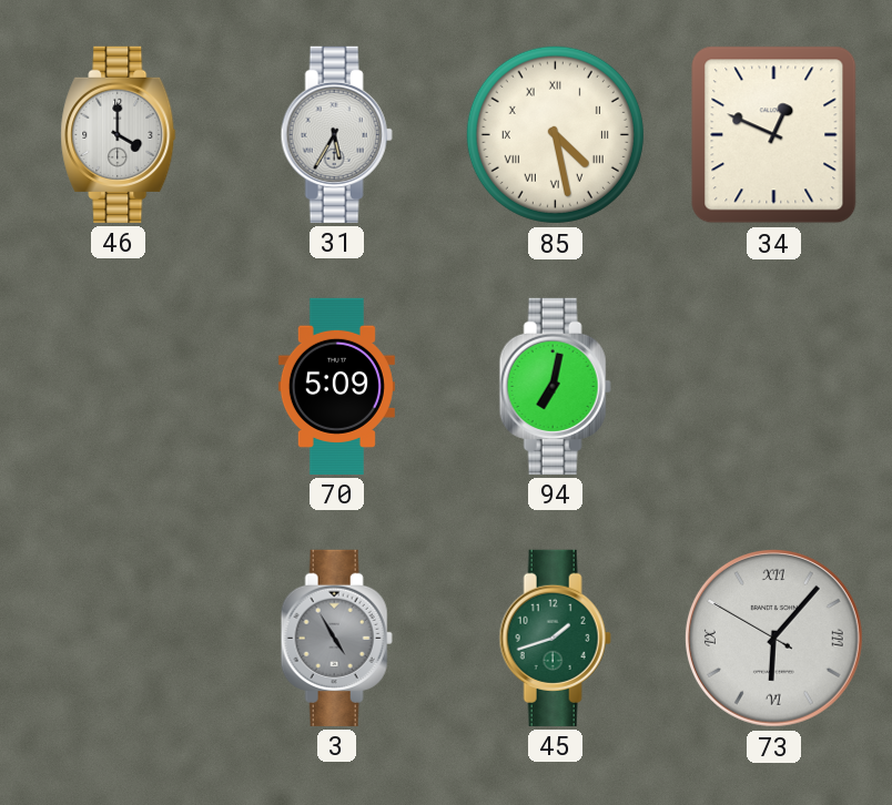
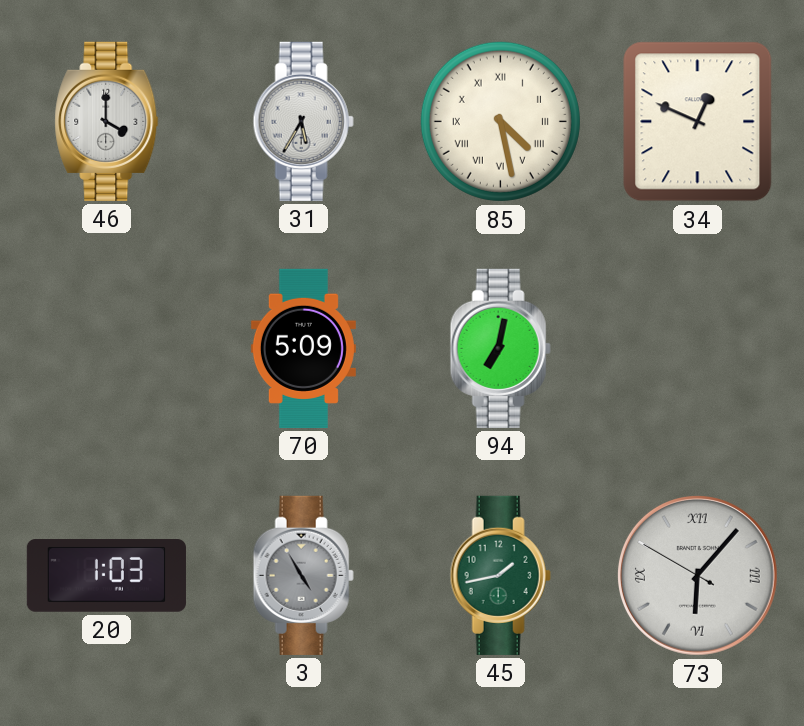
20: none -> 1:03
45: 1:42 -> 1:43
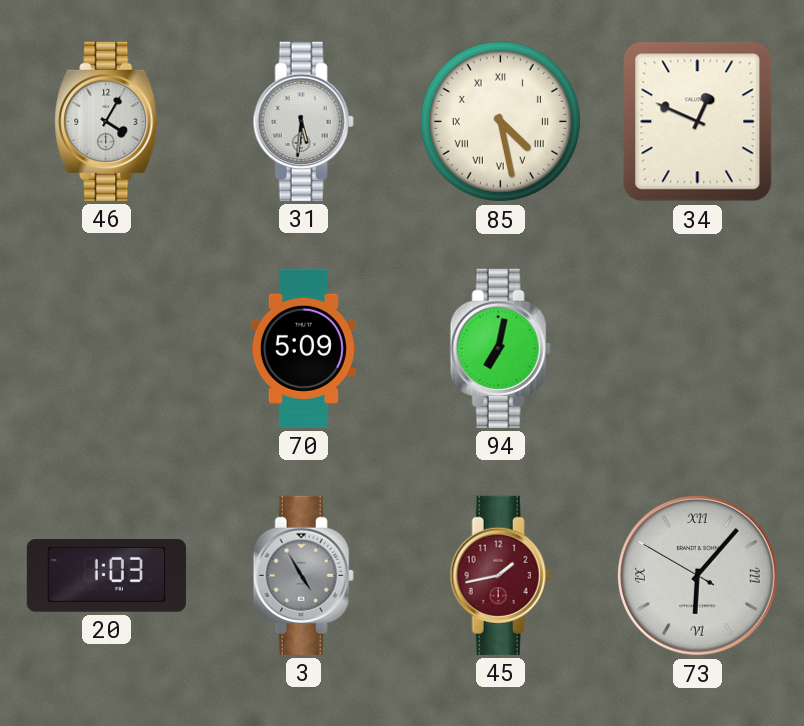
46: 4:00 -> 4:05
31: 5:35 -> 5:31
45 dial: green -> burgundy
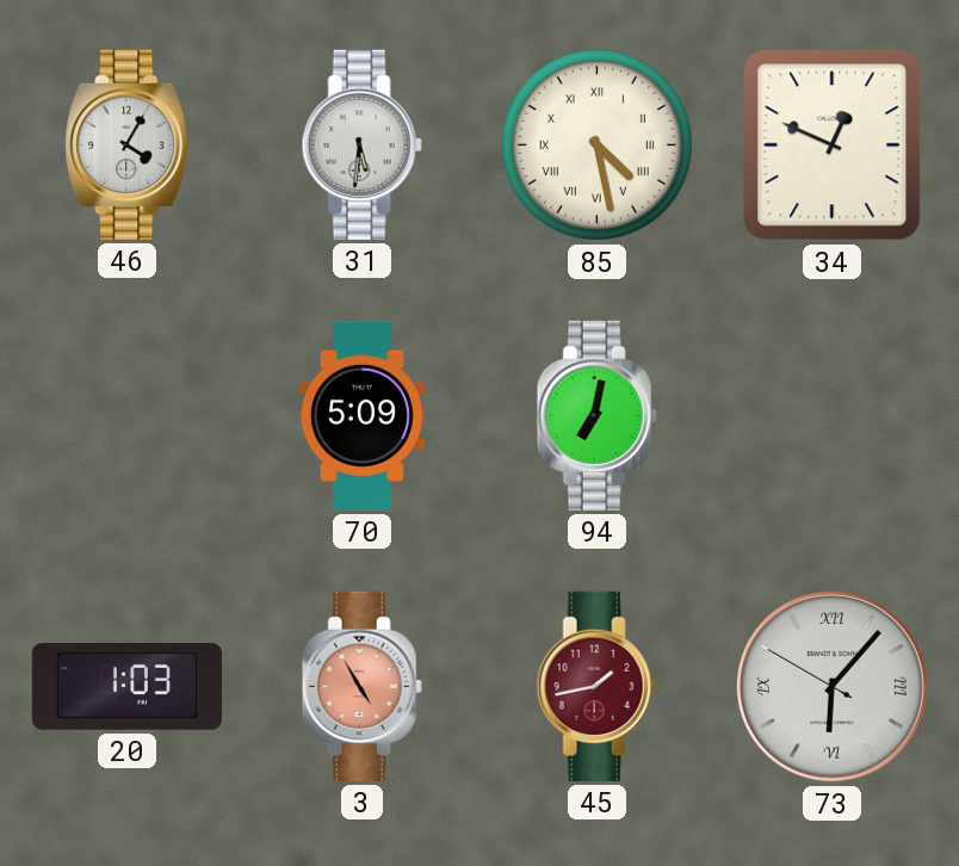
3 dial: grey -> salmon
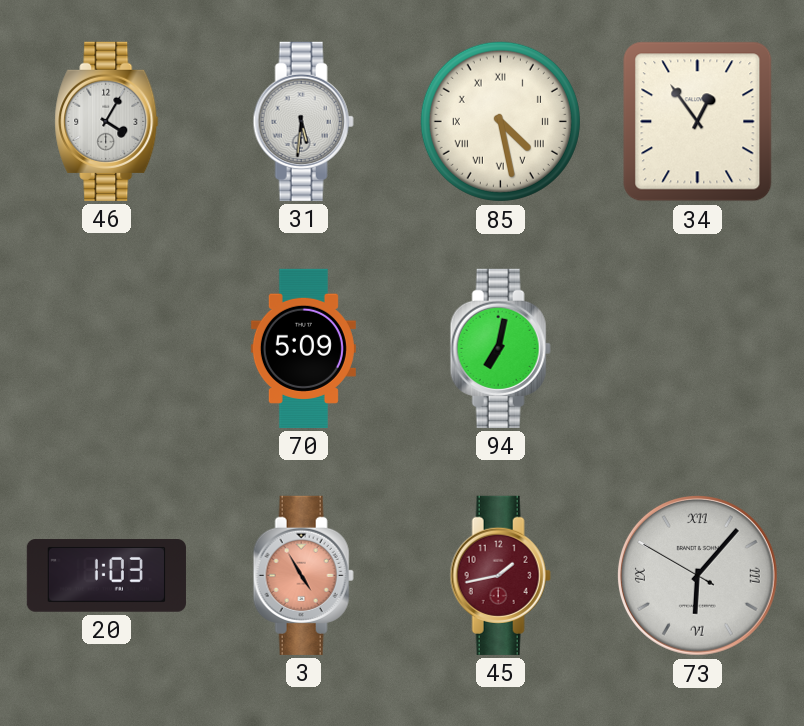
34: 12:49 -> 12:54
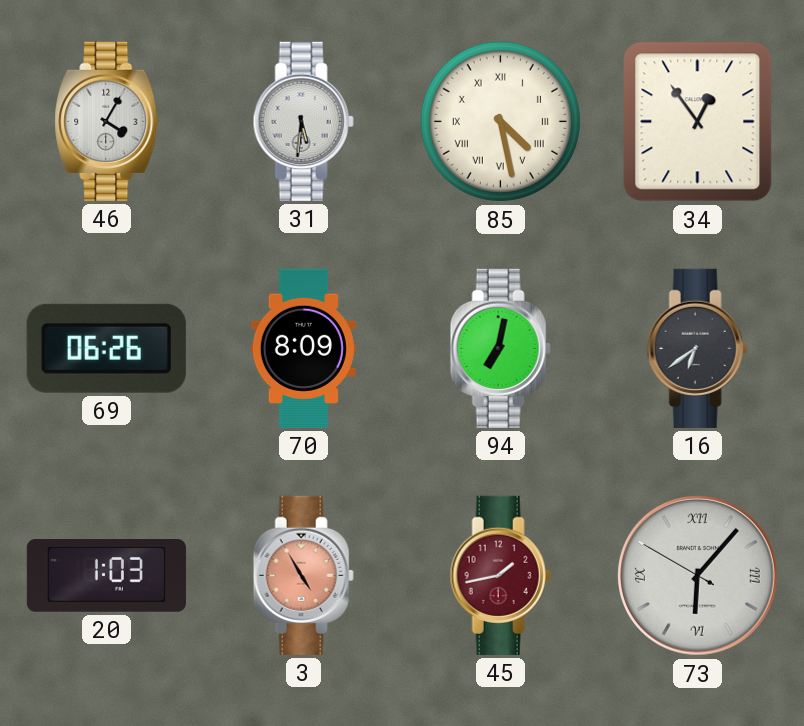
69: none -> 06:26
70: 5:09 -> 8:09
16: none -> 6:39
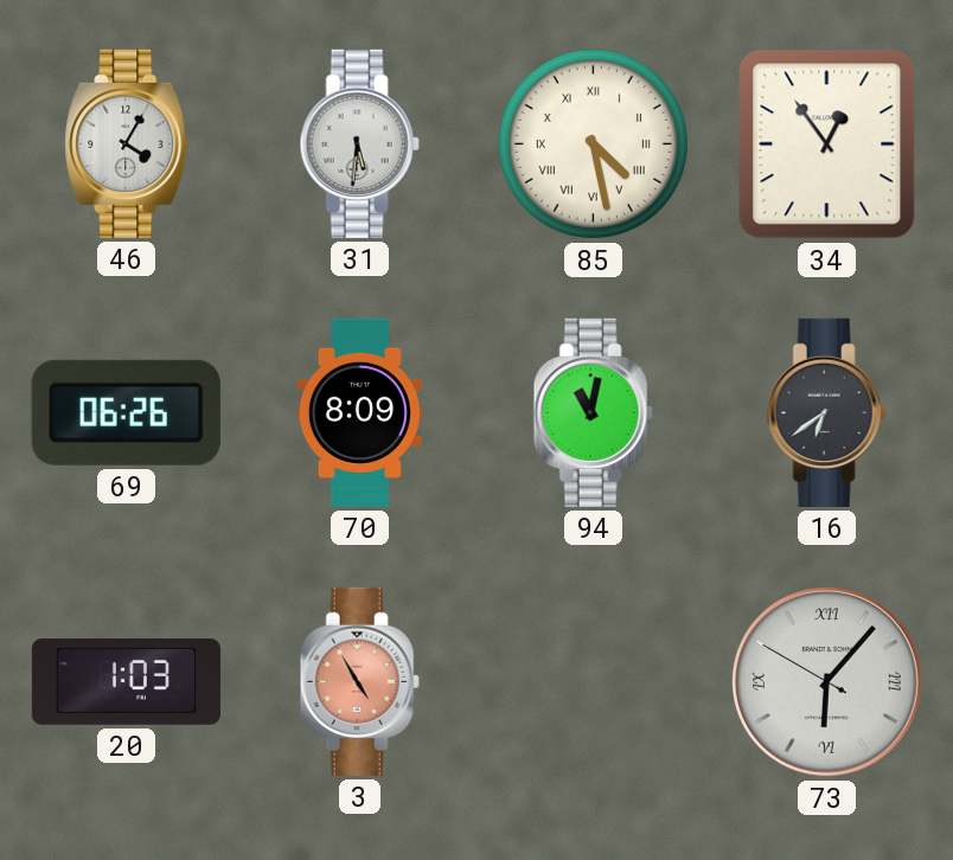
94: 7:02 -> 11:02
45: 1:43 -> none
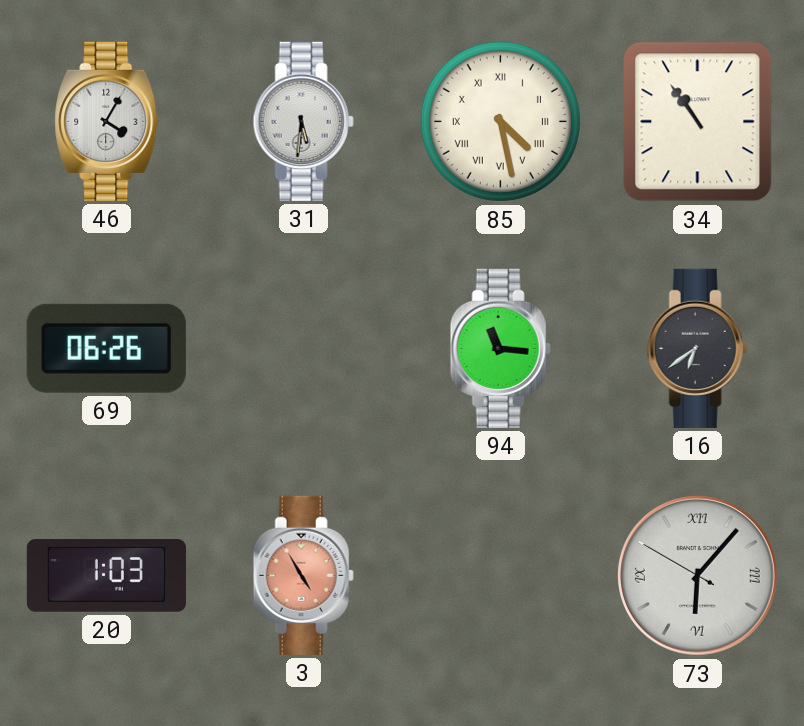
34: 12:54 -> 10:54
70: 8:09 -> none
94: 11:02 -> 11:16
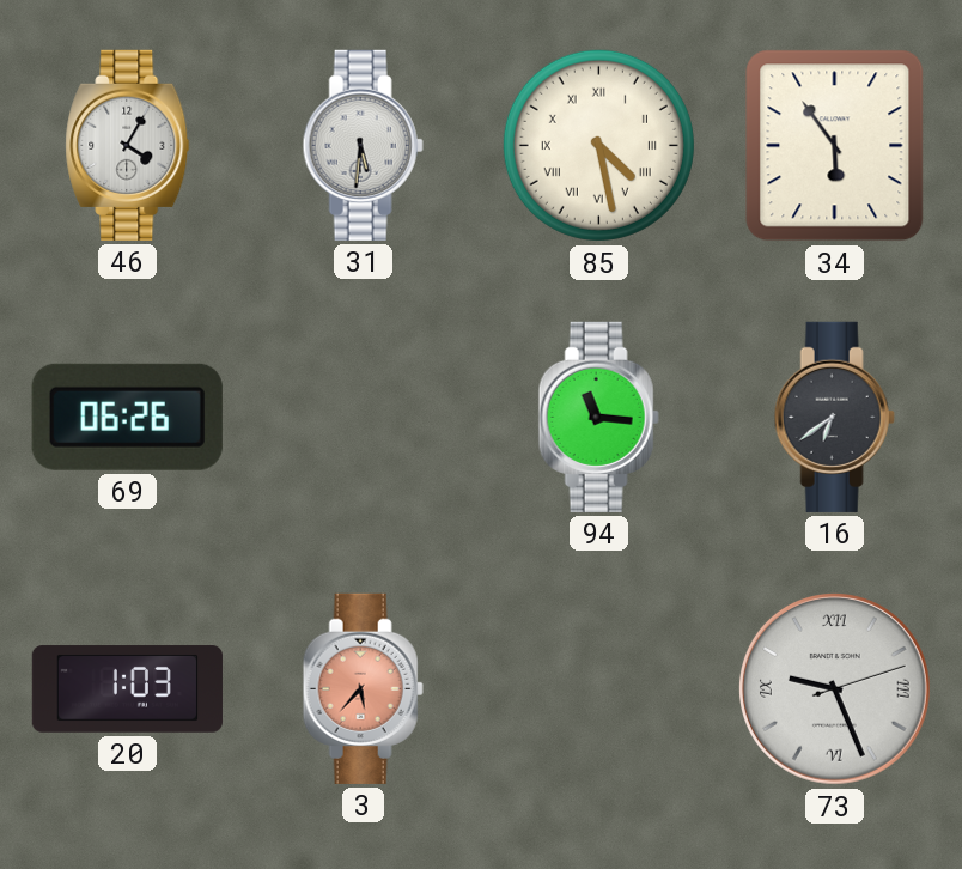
34: 10:54 -> 5:54
3: 4:55 -> 5:37
73: 6:06 -> 9:26
